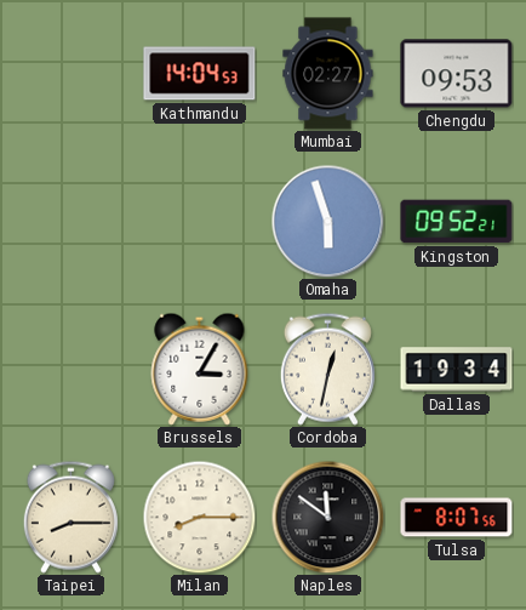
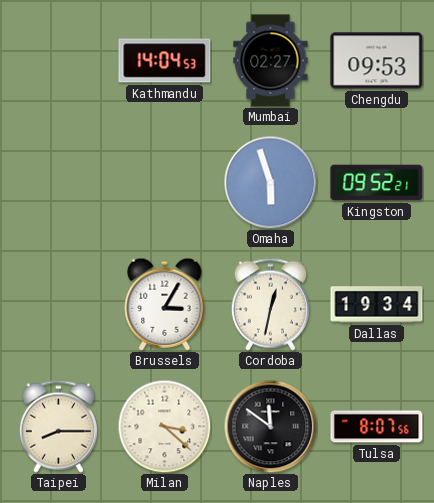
Milan: 8:15 -> 3:22
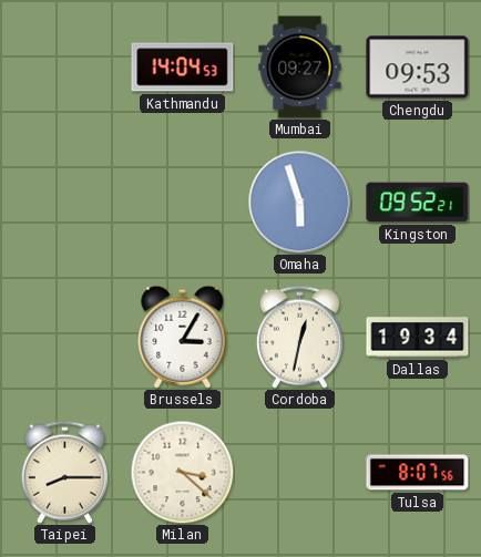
Mumbai: 02:27 -> 09:27
Naples: 11:51 -> none
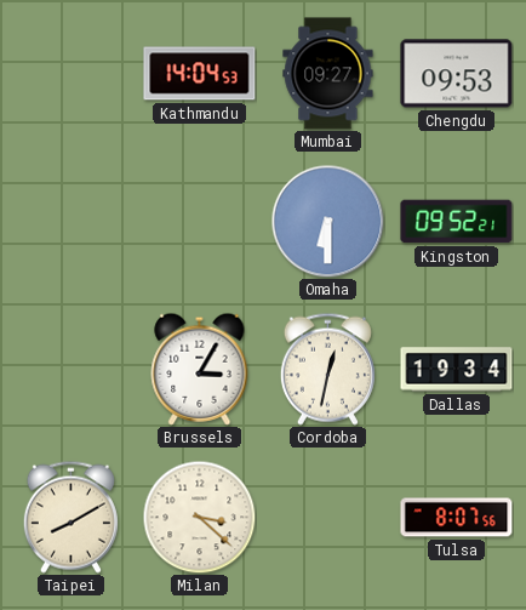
Omaha: 5:57 -> 6:30
Taipei: 8:15 -> 8:10
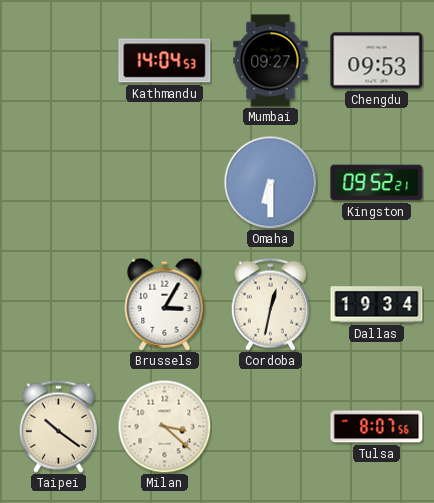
Taipei: 8:10 -> 10:21
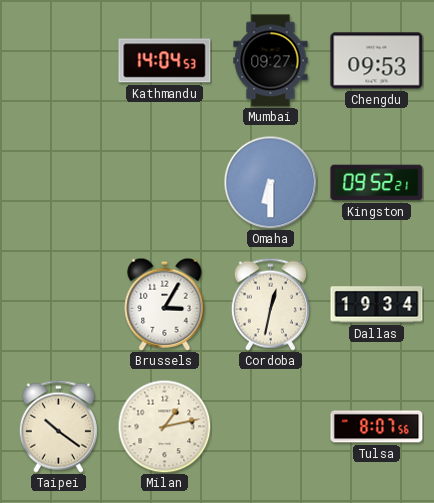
Milan: 3:22 -> 1:13
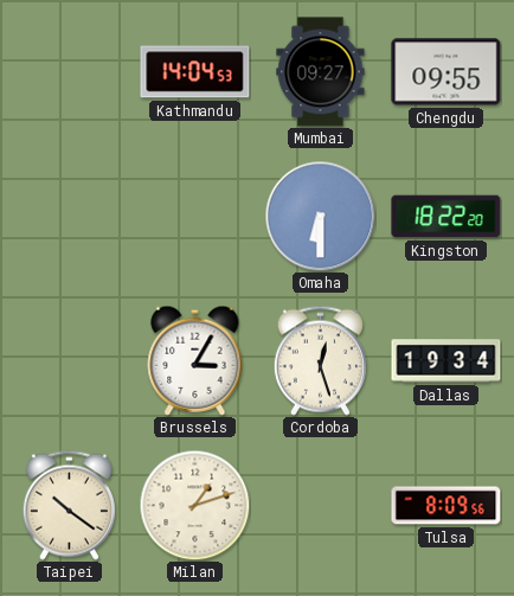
Chengdu: 09:53 -> 09:55
Kingston: 09:52 -> 18:22
Cordoba: 12:32 -> 12:27
Milan: 1:13 -> 1:12
Tulsa: 8:07 -> 8:09
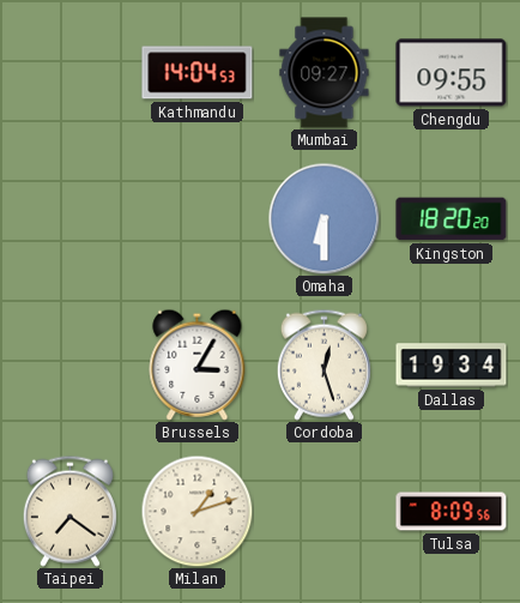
Kingston: 18:22 -> 18:20
Taipei: 10:21 -> 7:21
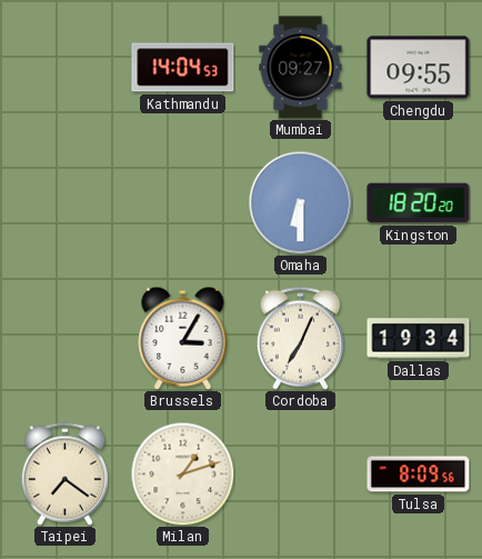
Cordoba: 12:27 -> 7:04
